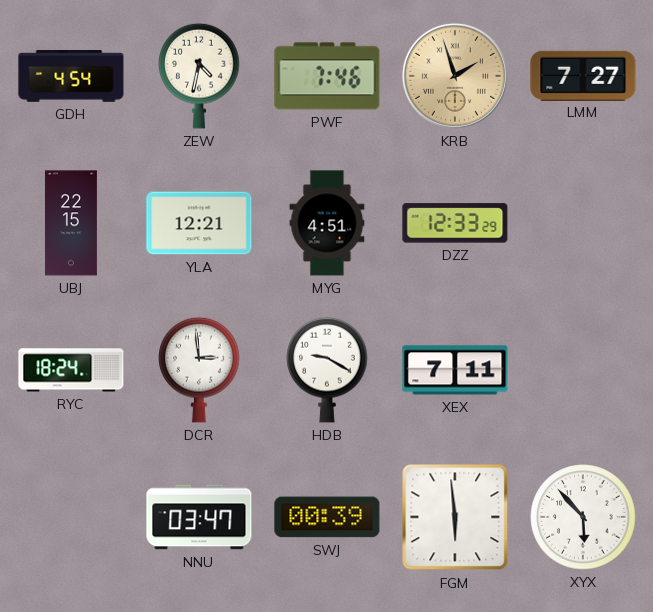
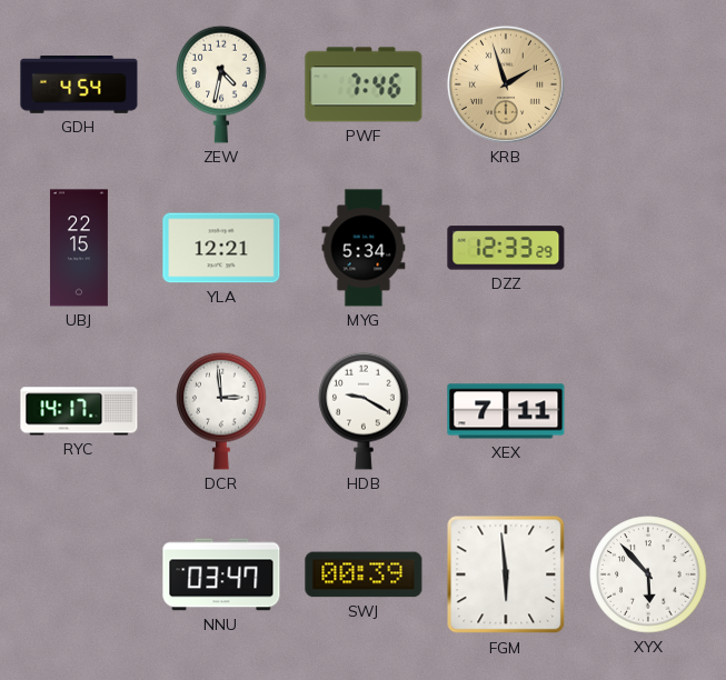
LMM: 7:27 -> none
MYG: 4:51 -> 5:34
RYC: 18:24 -> 14:17
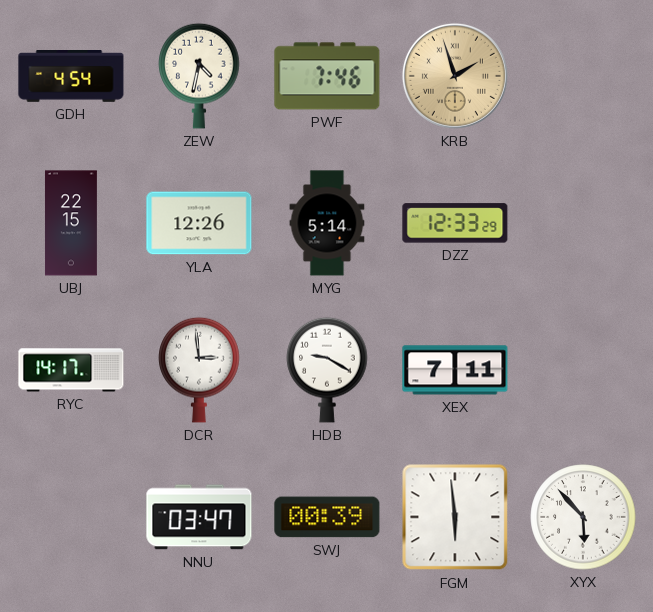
YLA: 12:21 -> 12:26
MYG: 5:34 -> 5:14
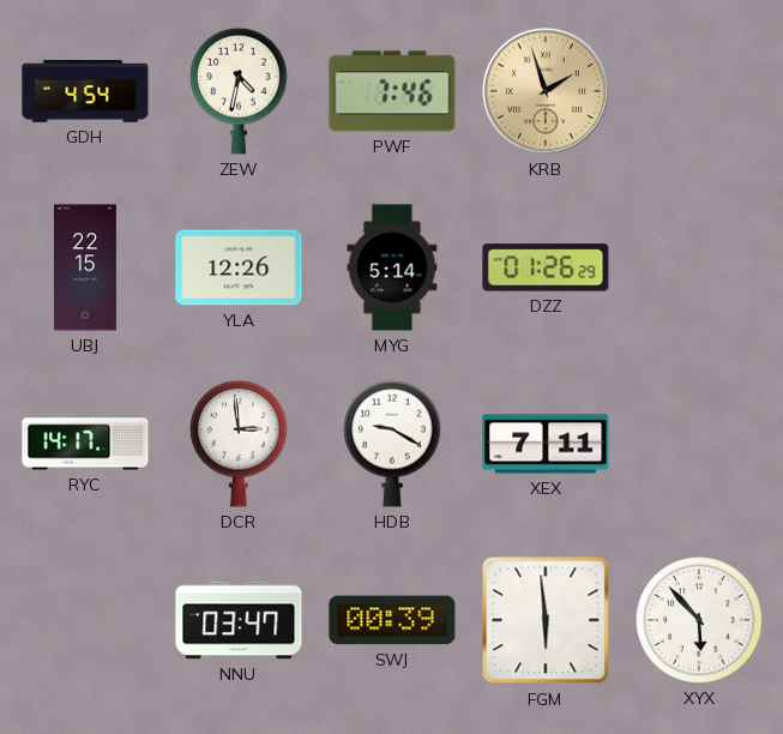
DZZ: 12:33 -> 01:26
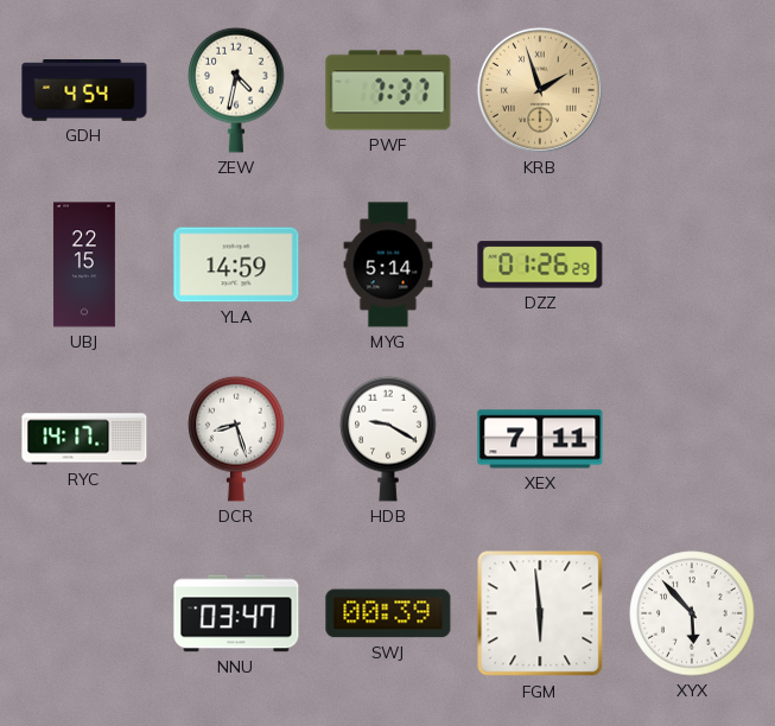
PWF: 7:46 -> 7:37
YLA: 12:26 -> 14:59
DCR: 2:59 -> 8:27
